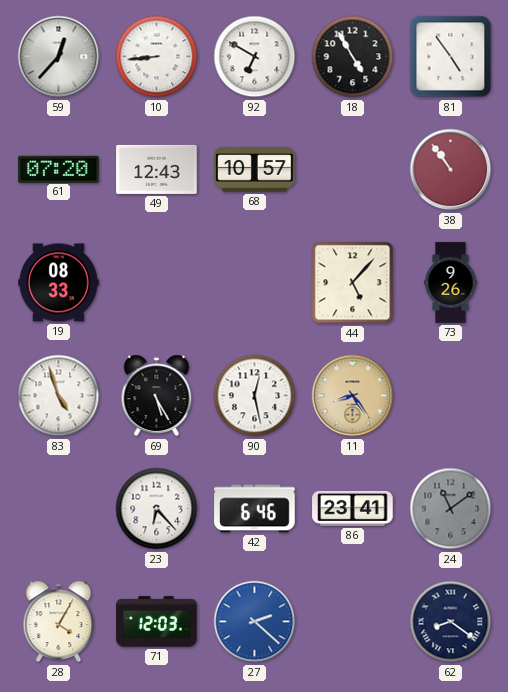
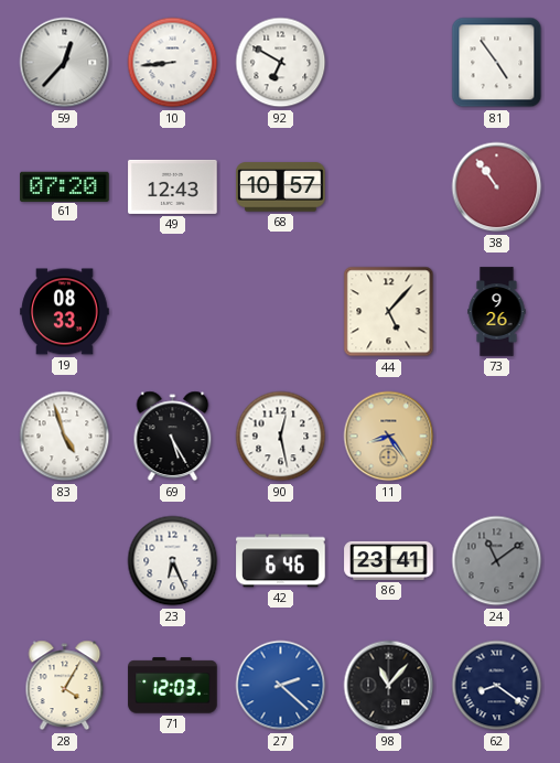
18: 4:55 -> none
23: 6:23 -> 6:26
98: none -> 11:07
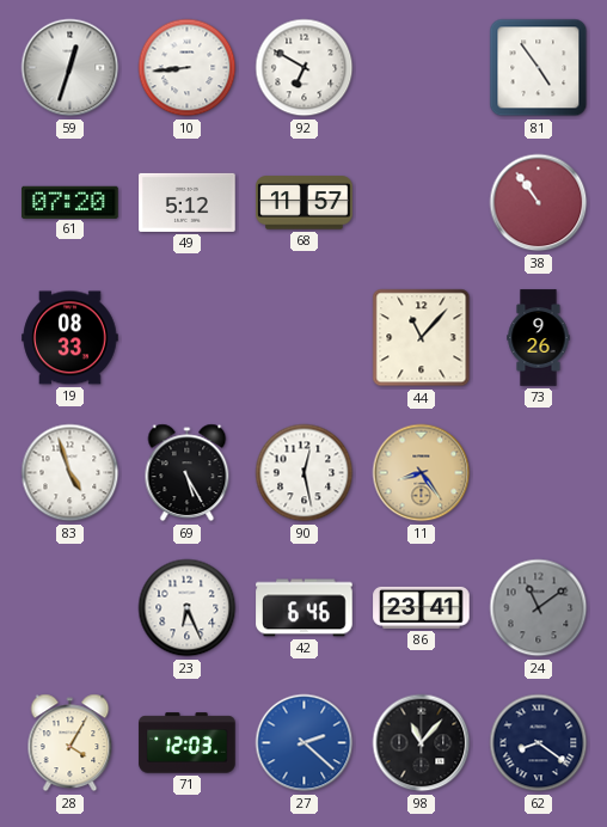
59: 12:37 -> 12:33
49: 12:43 -> 5:12
68: 10:57 -> 11:57
44: 5:07 -> 11:07
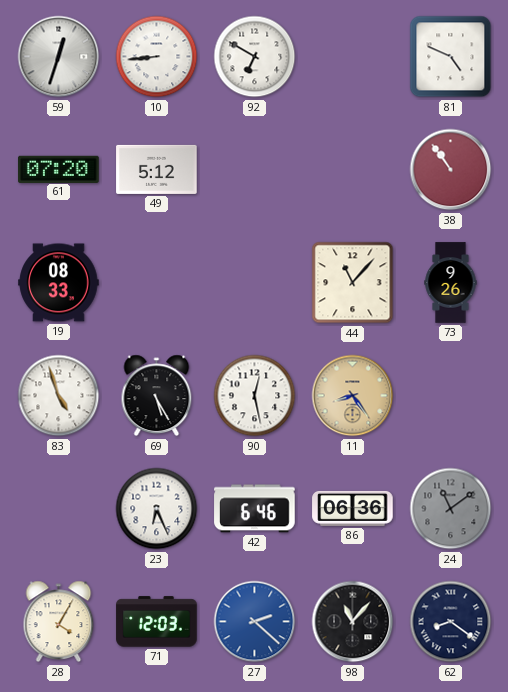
81: 4:54 -> 4:49
68: 11:57 -> none
86: 23:41 -> 06:36
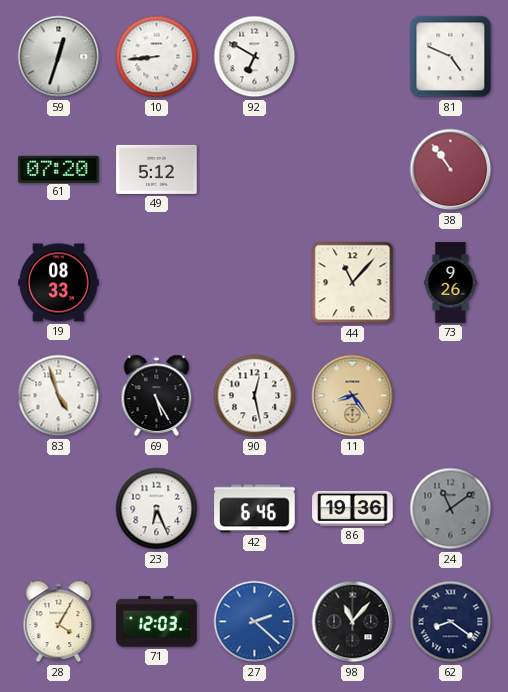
86: 06:36 -> 19:36
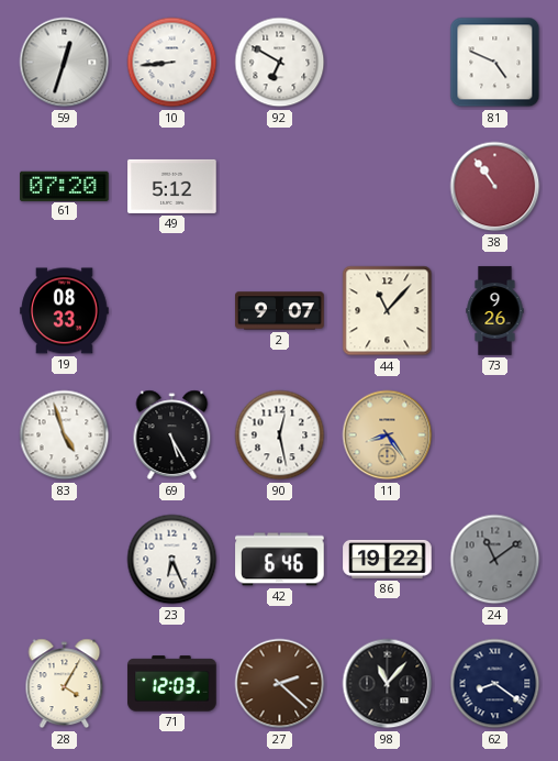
2: none -> 9:07
86: 19:36 -> 19:22
27 dial: blue -> brown
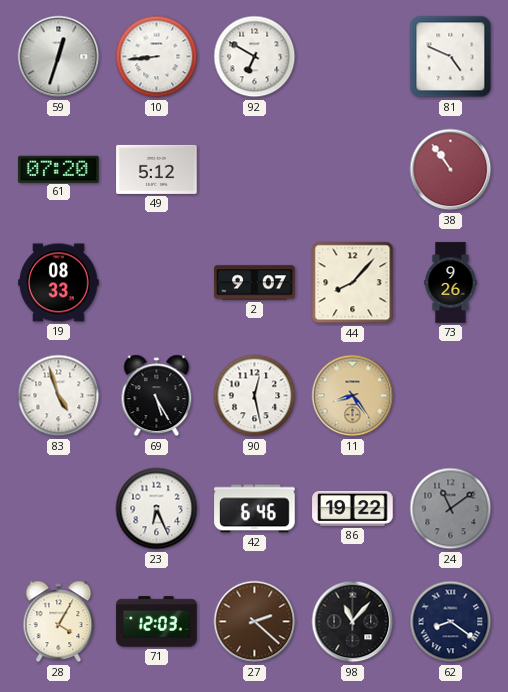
44: 11:07 -> 8:07
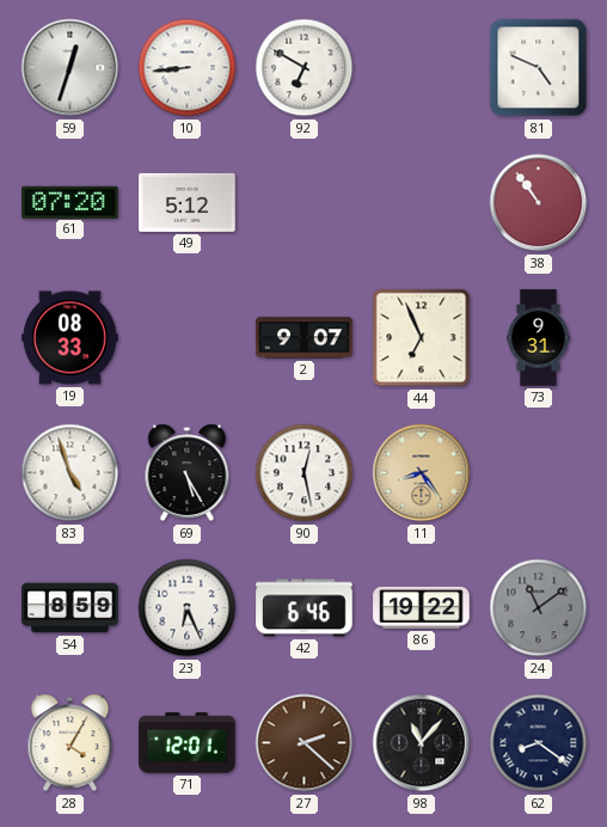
44: 8:07 -> 6:56
73: 9:26 -> 9:31
54: none -> 8:59
71: 12:03 -> 12:01
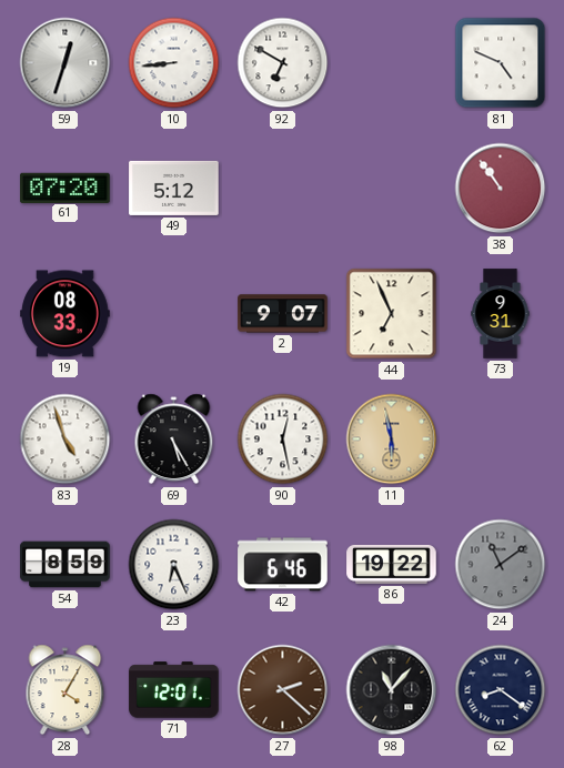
11: 8:24 -> 5:58
